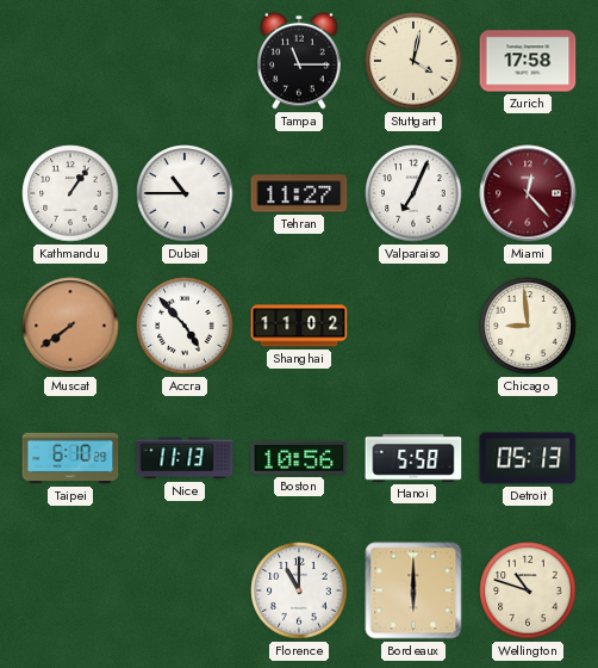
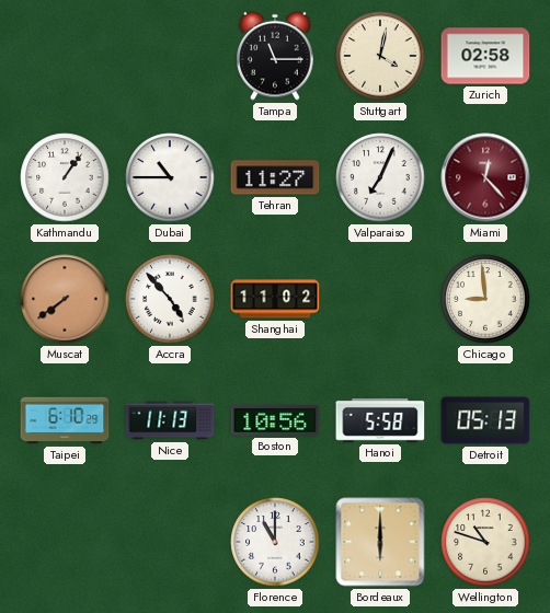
Zurich: 17:58 -> 02:58
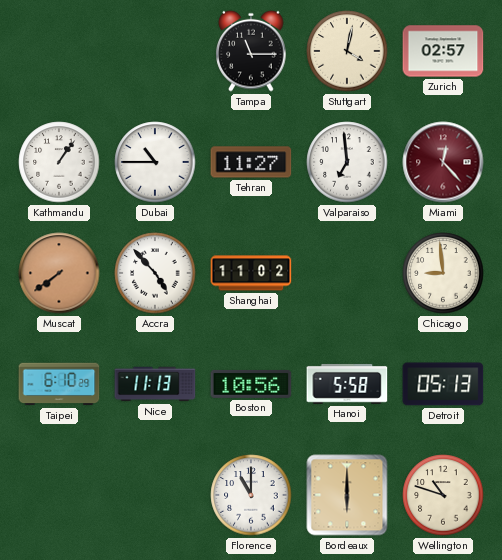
Zurich: 02:58 -> 02:57
Valparaiso: 7:04 -> 6:59
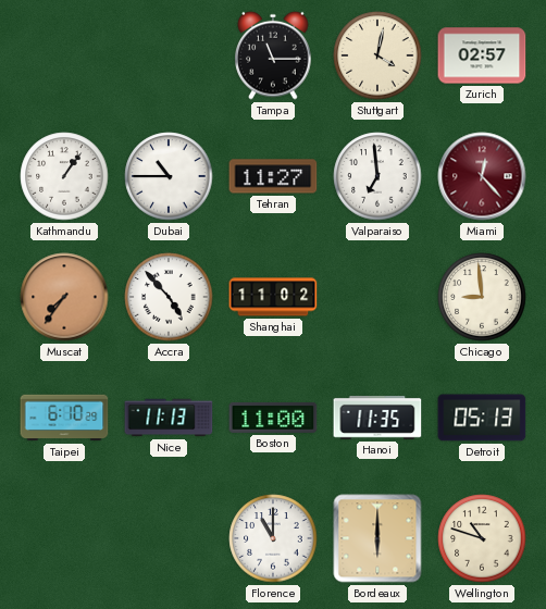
Muscat: 7:39 -> 7:36
Boston: 10:56 -> 11:00
Hanoi: 5:58 -> 11:35
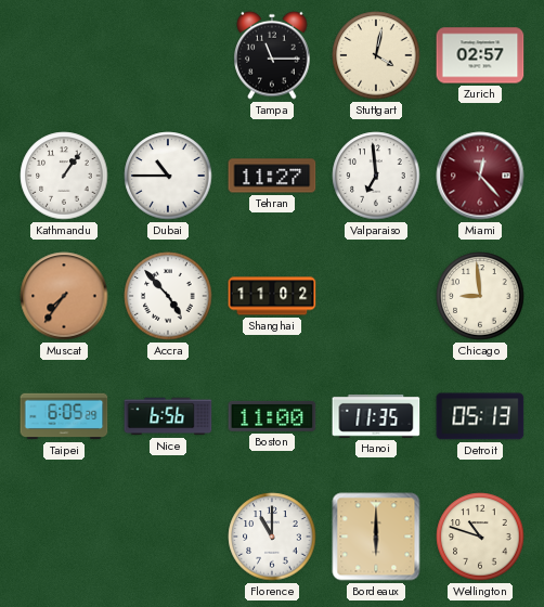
Taipei: 6:10 -> 6:05
Nice: 11:13 -> 6:56
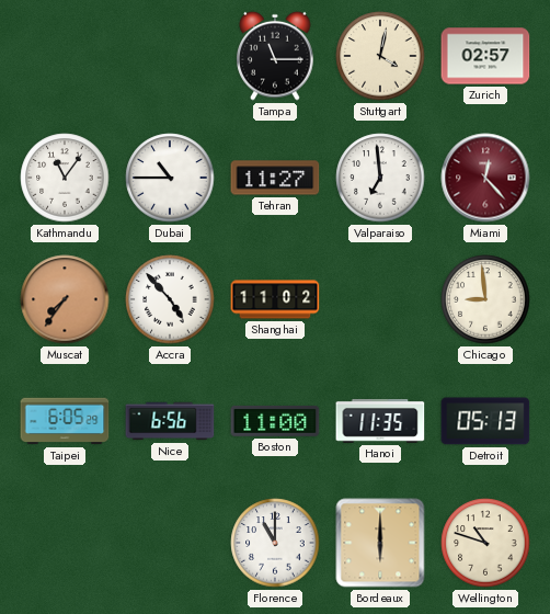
Kathmandu: 1:06 -> 11:06
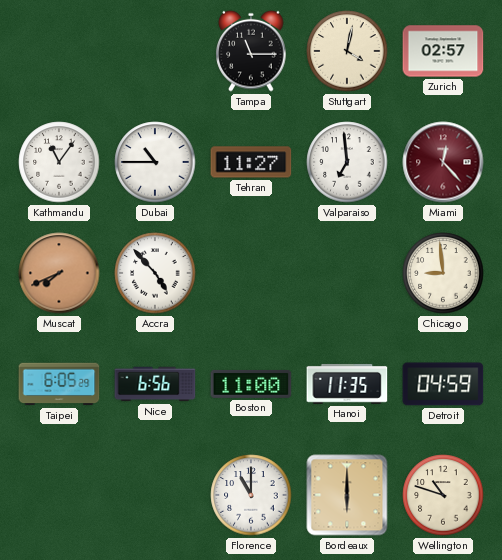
Muscat: 7:36 -> 7:41
Shanghai: 11:02 -> none
Detroit: 05:13 -> 04:59
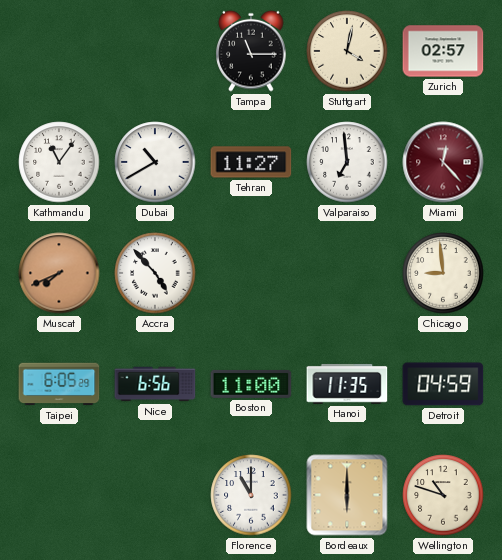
Dubai: 10:45 -> 10:40
